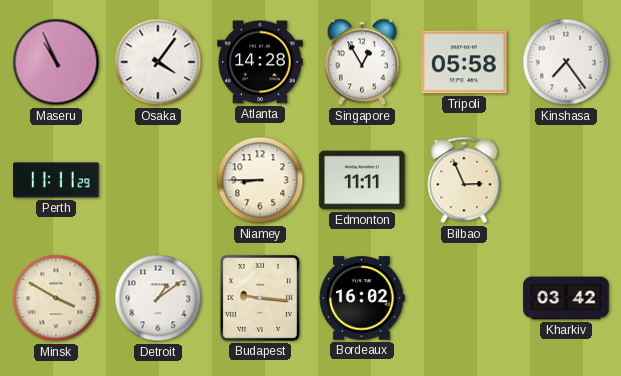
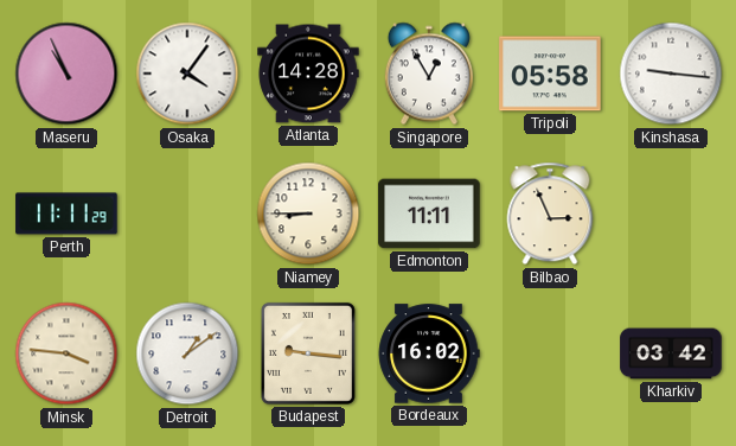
Kinshasa: 7:24 -> 9:16
Minsk: 3:50 -> 3:46
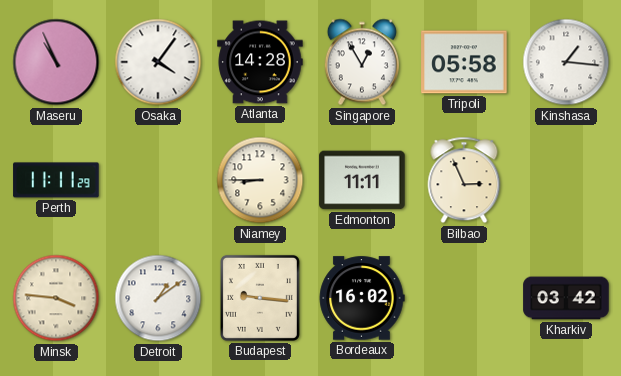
Kinshasa: 9:16 -> 1:16
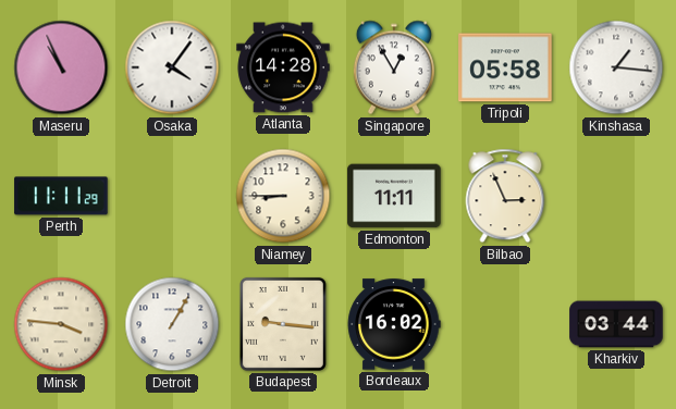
Detroit: 1:09 -> 1:05
Kharkiv: 03:42 -> 03:44
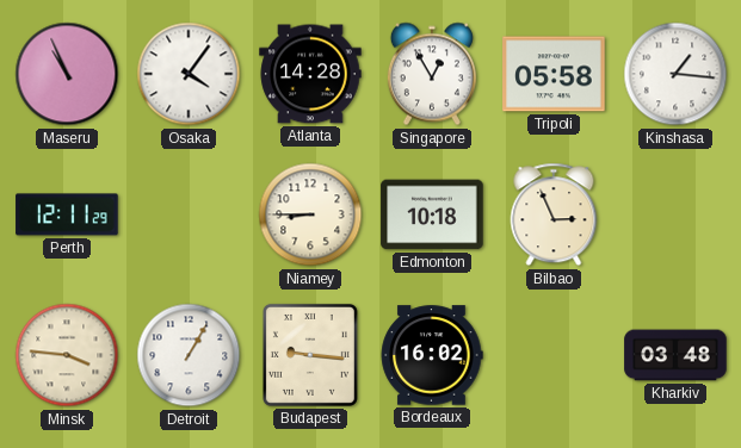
Perth: 11:11 -> 12:11
Edmonton: 11:11 -> 10:18
Kharkiv: 03:44 -> 03:48
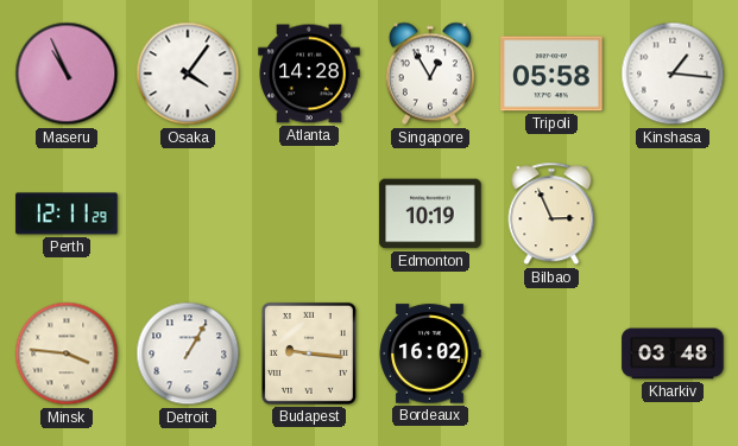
Niamey: 8:45 -> none
Edmonton: 10:18 -> 10:19
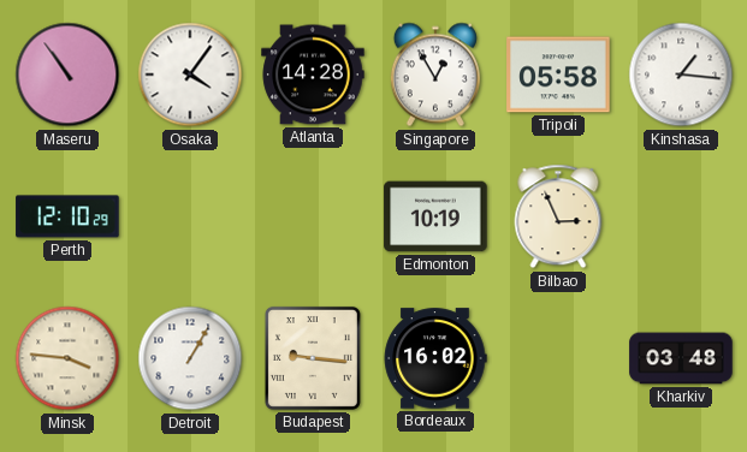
Maseru: 10:56 -> 10:54
Perth: 12:11 -> 12:10
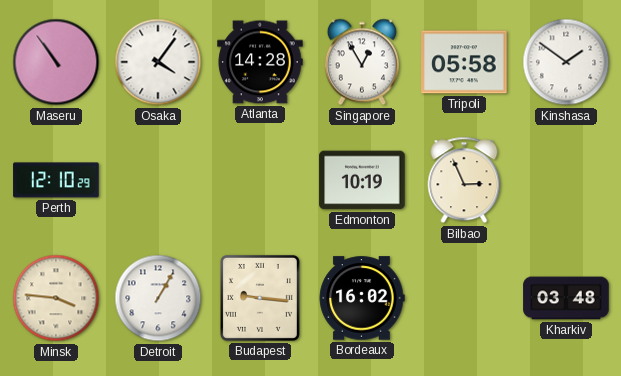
Kinshasa: 1:16 -> 1:51
